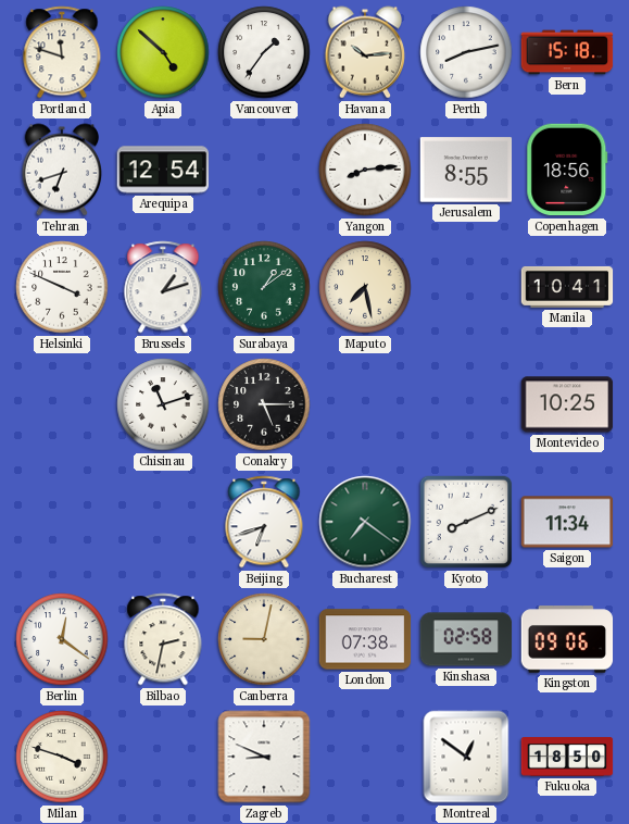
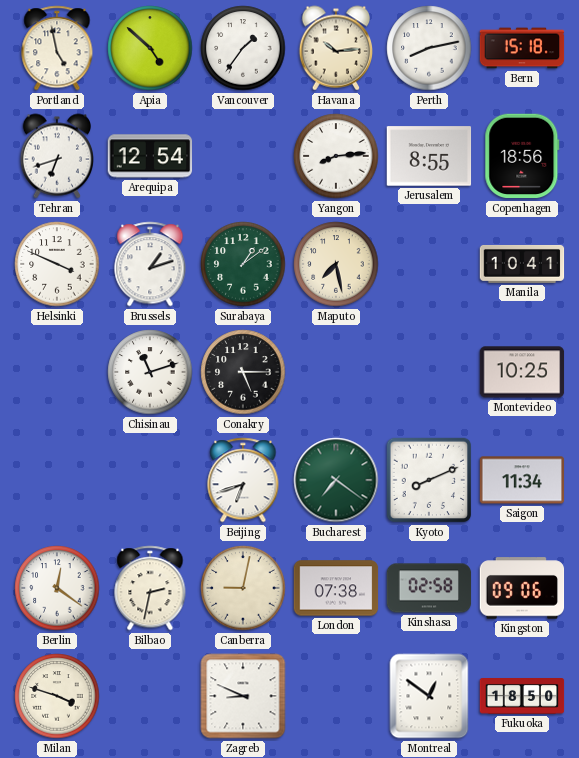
Portland: 11:48 -> 4:58
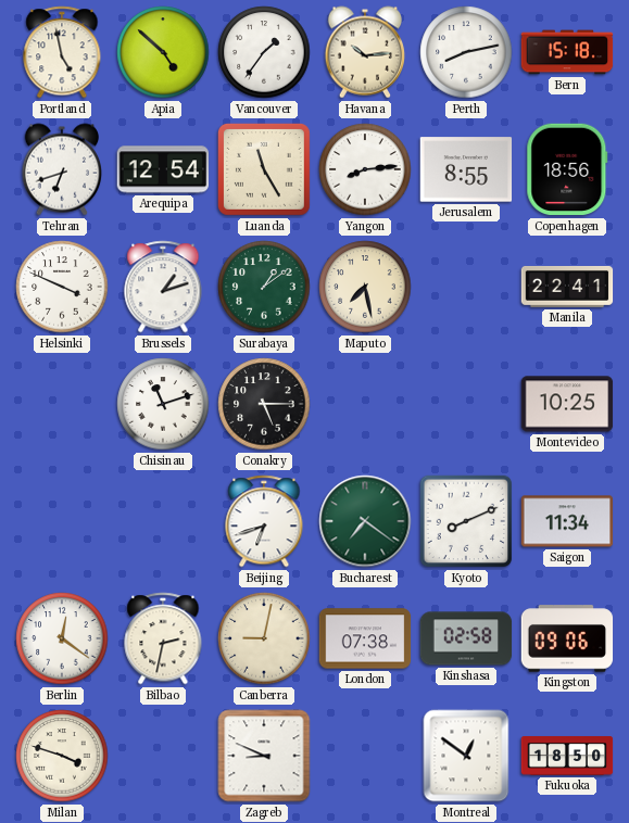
Luanda: none -> 11:25
Manila: 10:41 -> 22:41
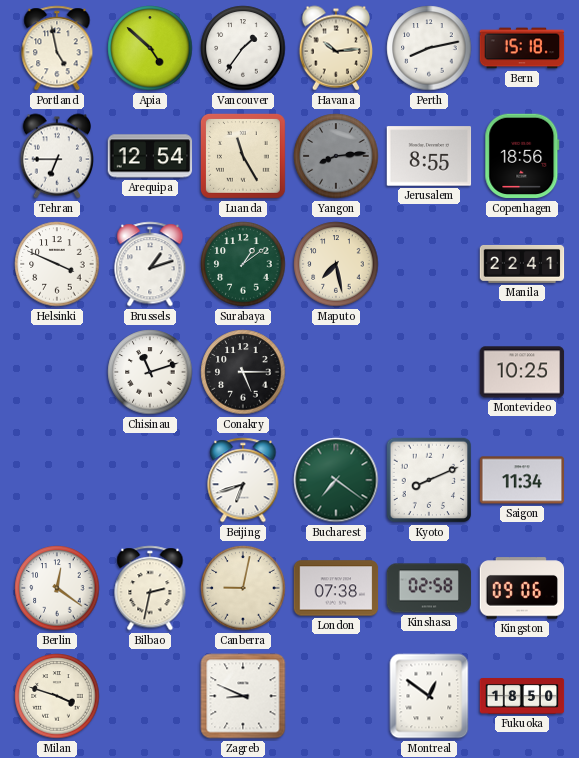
Tehran: 6:42 -> 6:45
Yangon dial: white -> grey
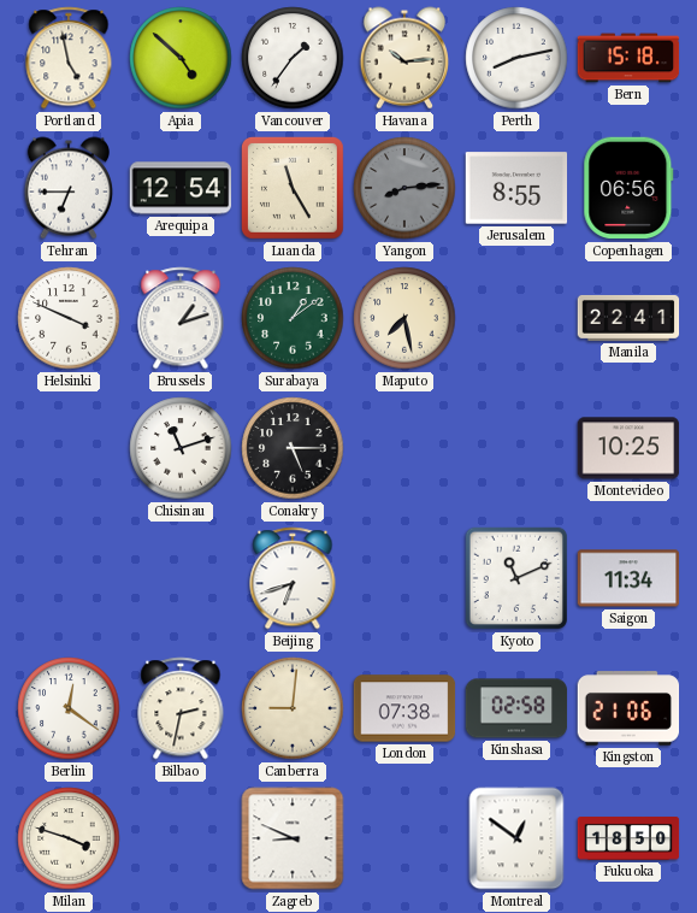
Copenhagen: 18:56 -> 06:56
Bucharest: 7:21 -> none
Kyoto: 8:11 -> 11:11
Canberra: 9:02 -> 9:01
Kingston: 09:06 -> 21:06
